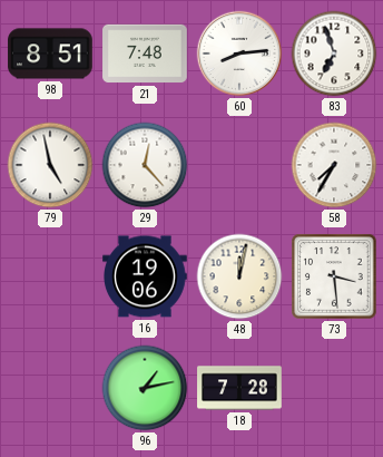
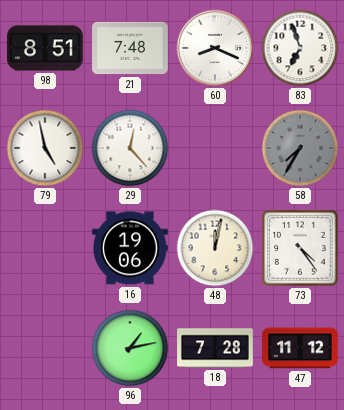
60: 8:14 -> 8:19
58 dial: white -> grey
73: 3:29 -> 4:24
47: none -> 11:12
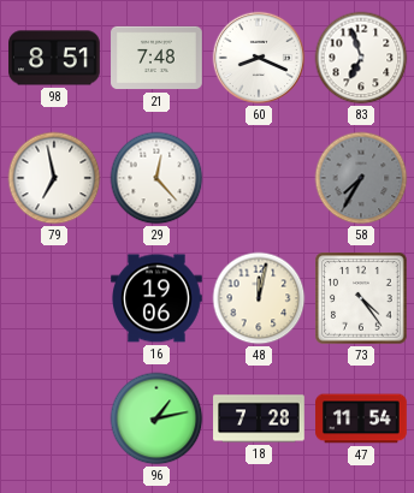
79: 4:58 -> 6:58
47: 11:12 -> 11:54
